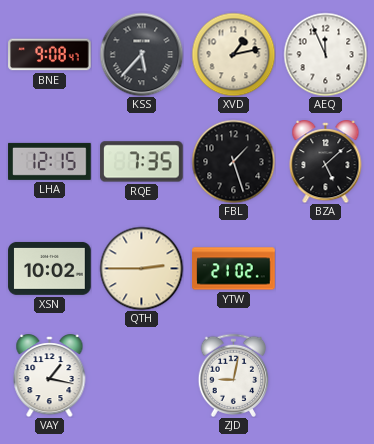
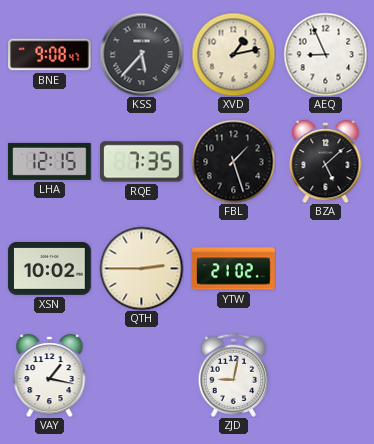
AEQ: 11:56 -> 8:56
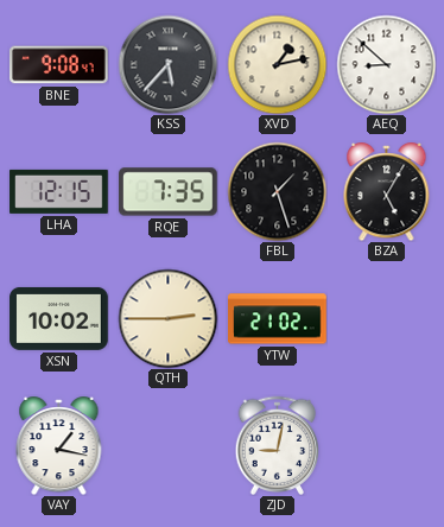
AEQ: 8:56 -> 8:52
BZA: 5:08 -> 5:05
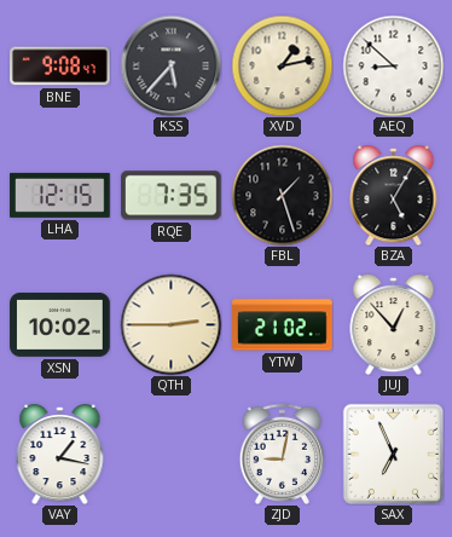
JUJ: none -> 12:53
SAX: none -> 6:56
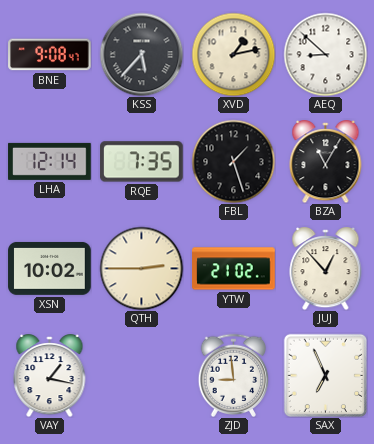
LHA: 12:15 -> 12:14
BZA: 5:05 -> 11:05
ZJD: 9:02 -> 8:59
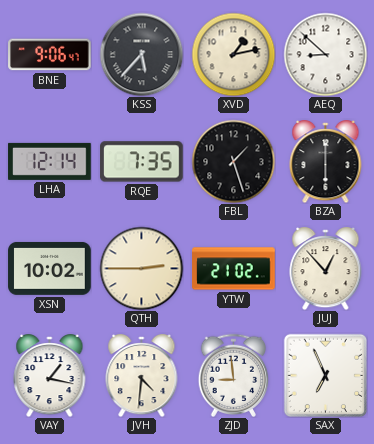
BNE: 9:08 -> 9:06
BZA: 11:05 -> 6:00
JVH: none -> 4:31
